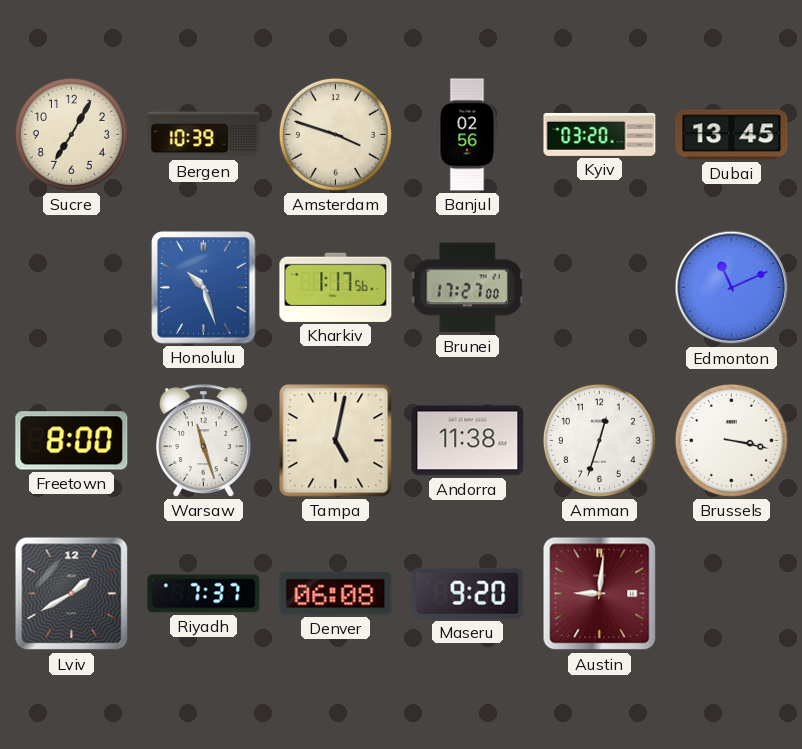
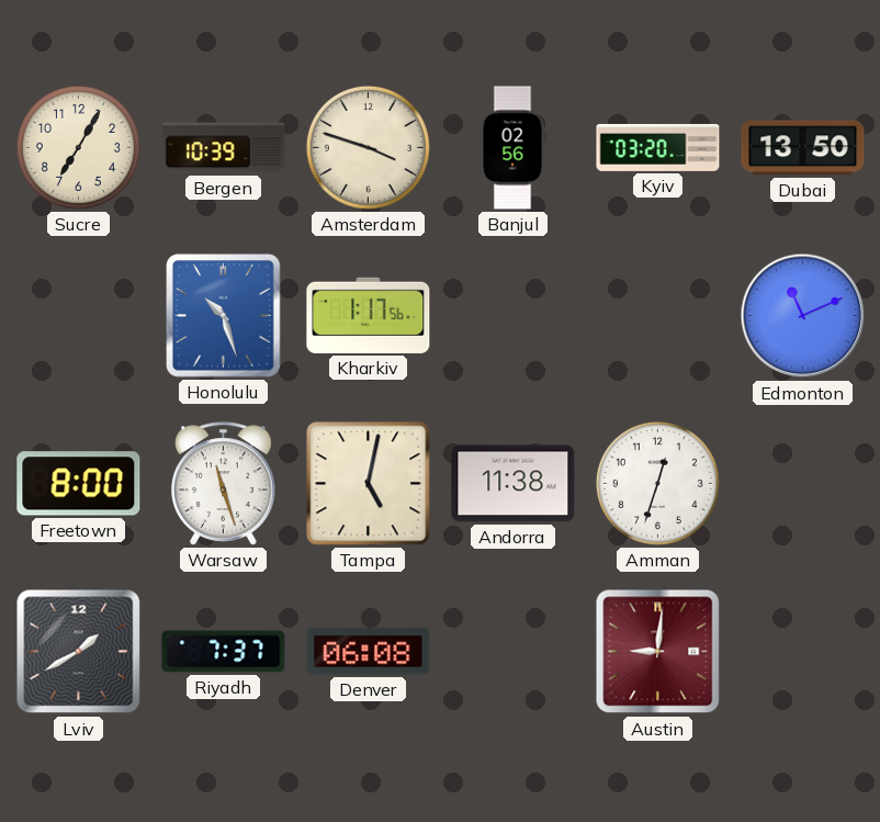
Dubai: 13:45 -> 13:50
Brunei: 17:27 -> none
Brussels: 3:17 -> none
Maseru: 9:20 -> none
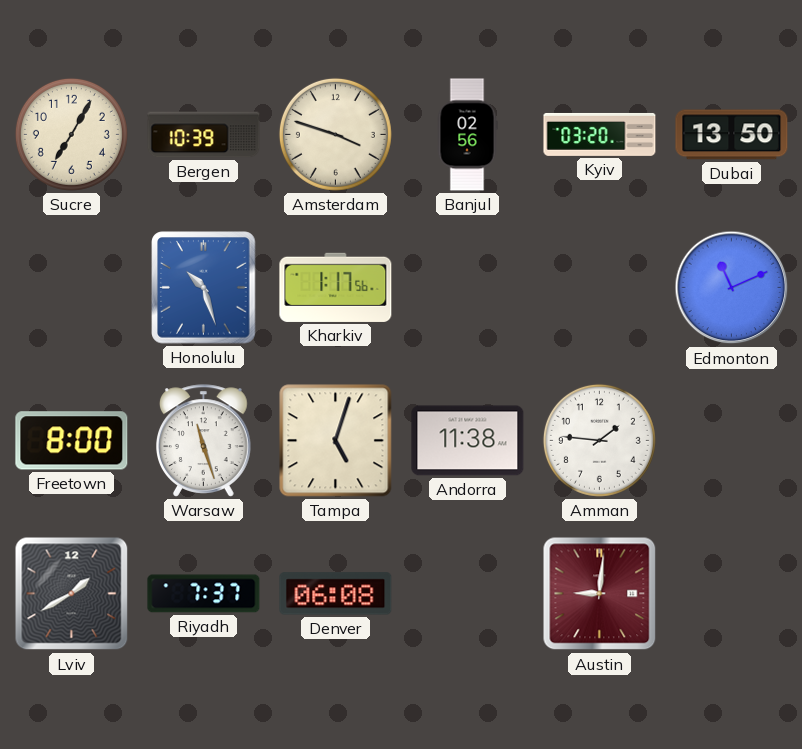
Tampa: 5:02 -> 5:03
Amman: 12:33 -> 1:46
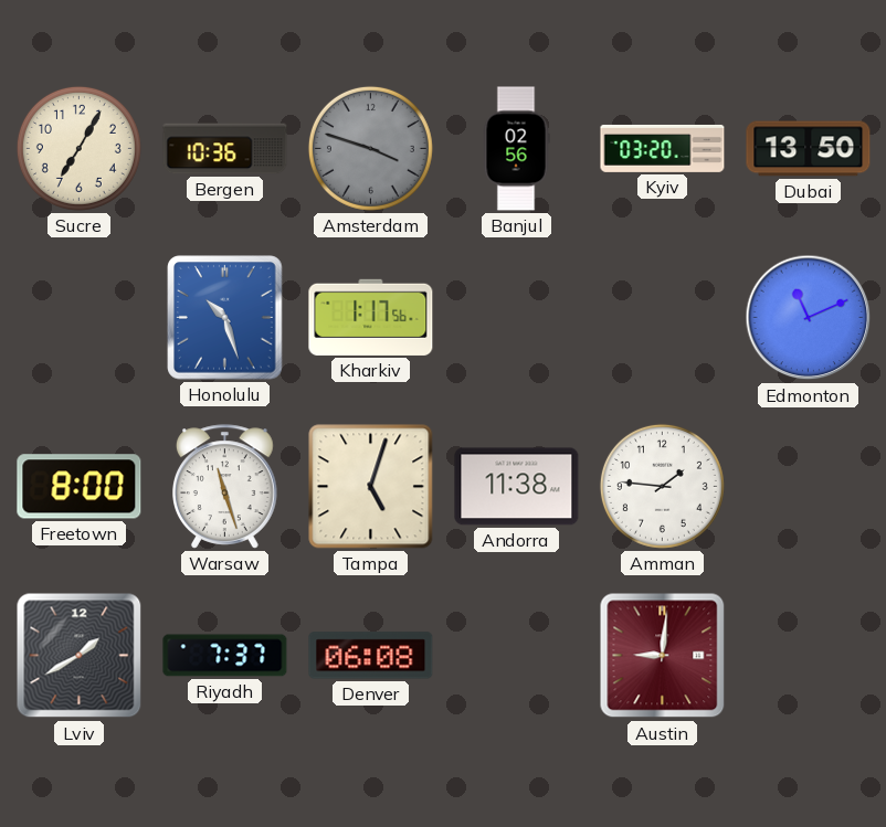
Bergen: 10:39 -> 10:36
Amsterdam dial: cream -> grey
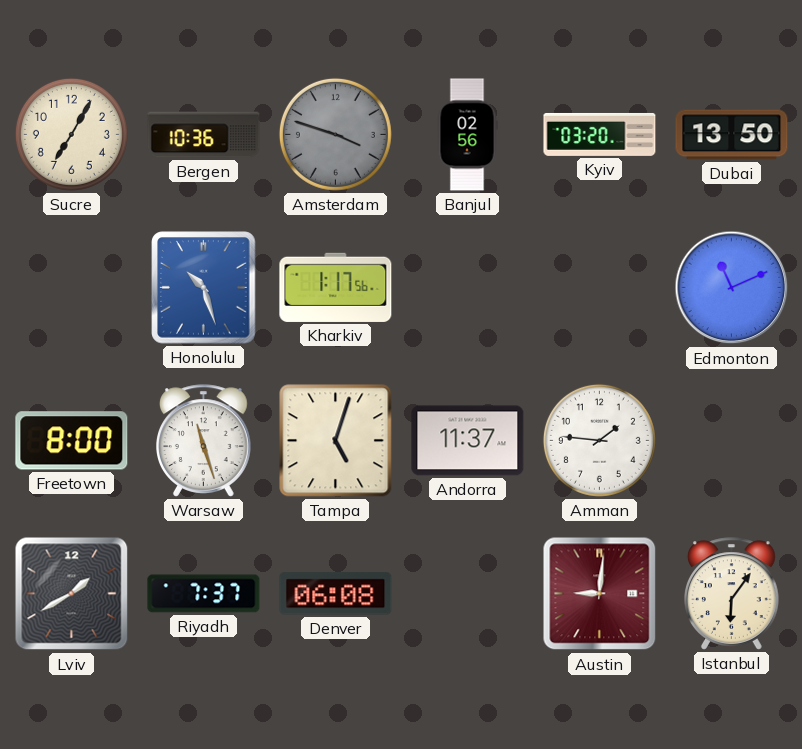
Andorra: 11:38 -> 11:37
Istanbul: none -> 6:06
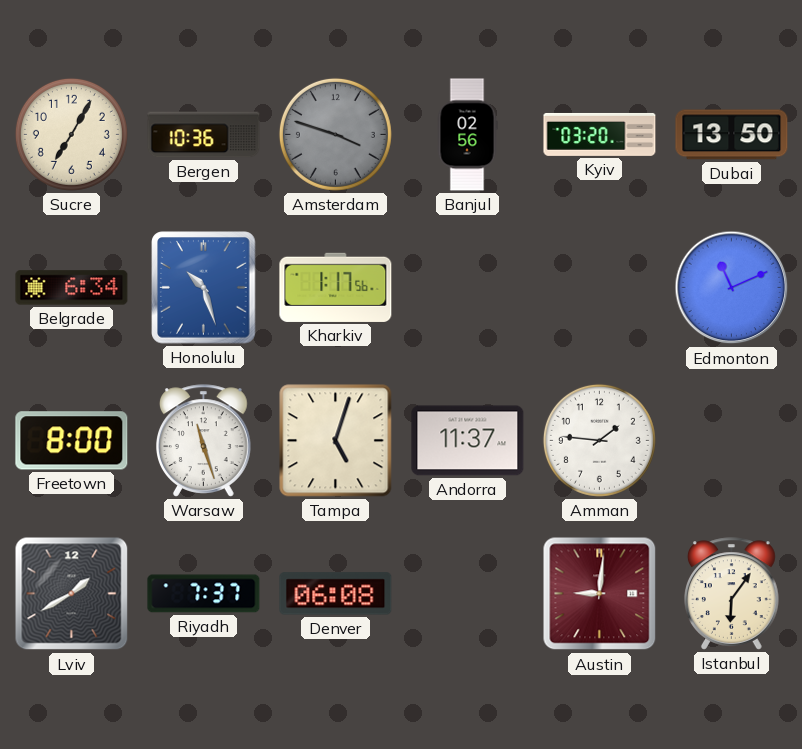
Belgrade: none -> 6:34
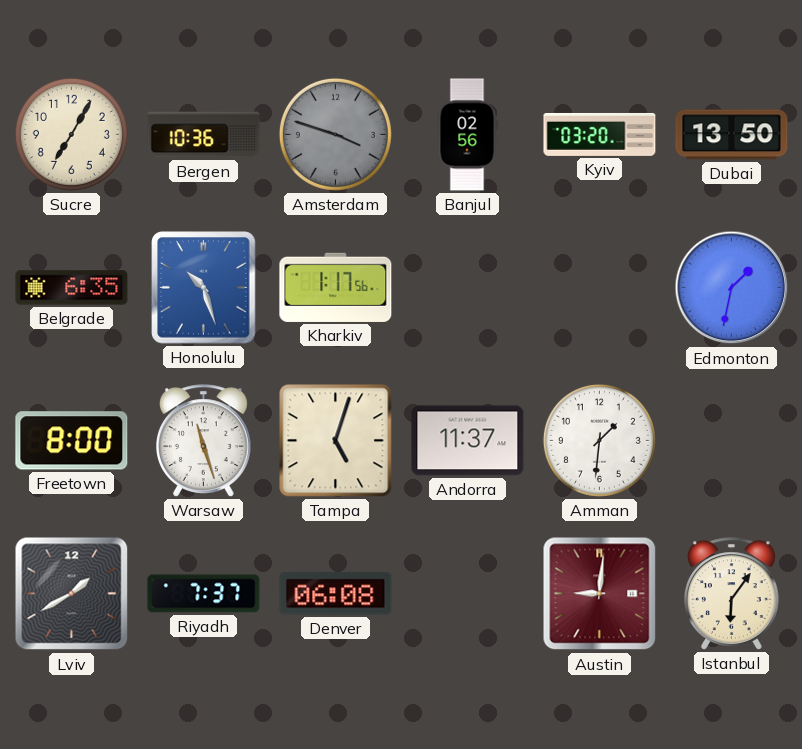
Belgrade: 6:34 -> 6:35
Edmonton: 11:11 -> 1:32
Amman: 1:46 -> 1:31
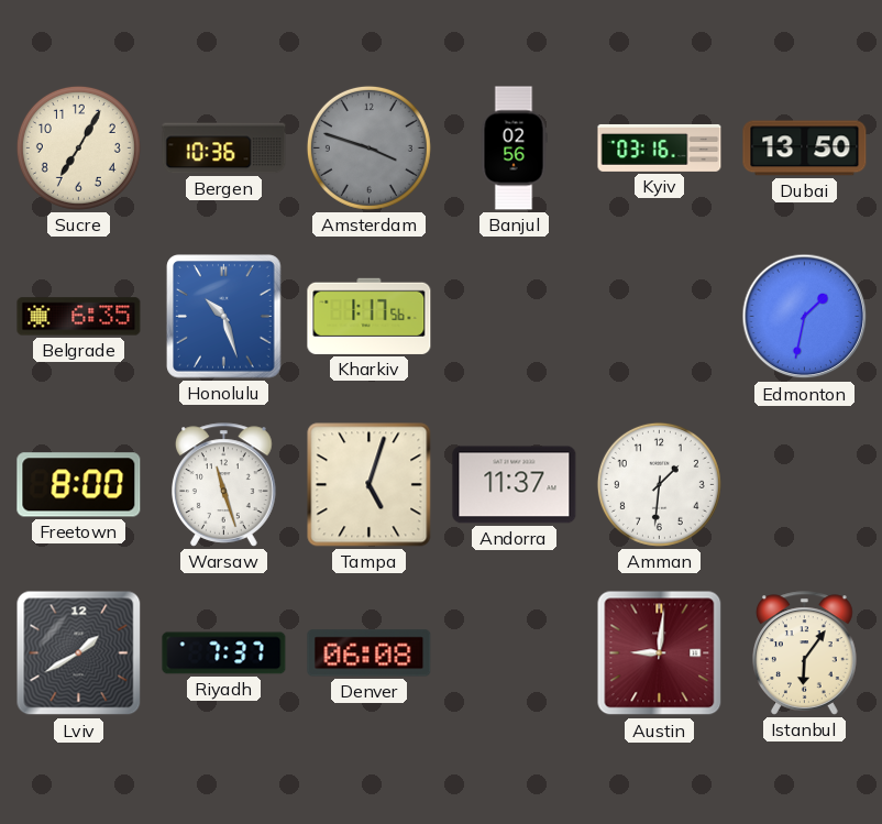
Kyiv: 03:20 -> 03:16
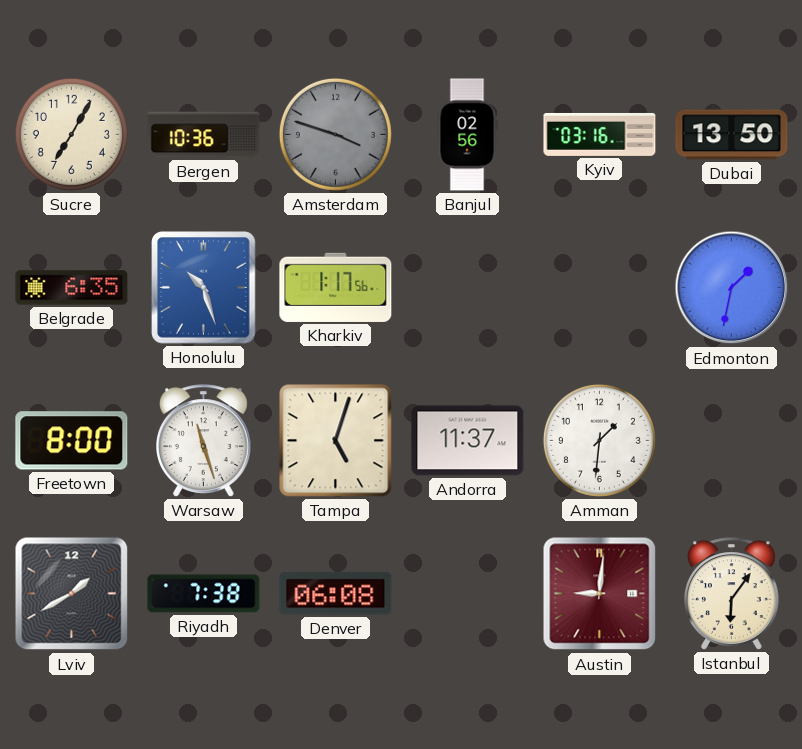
Riyadh: 7:37 -> 7:38
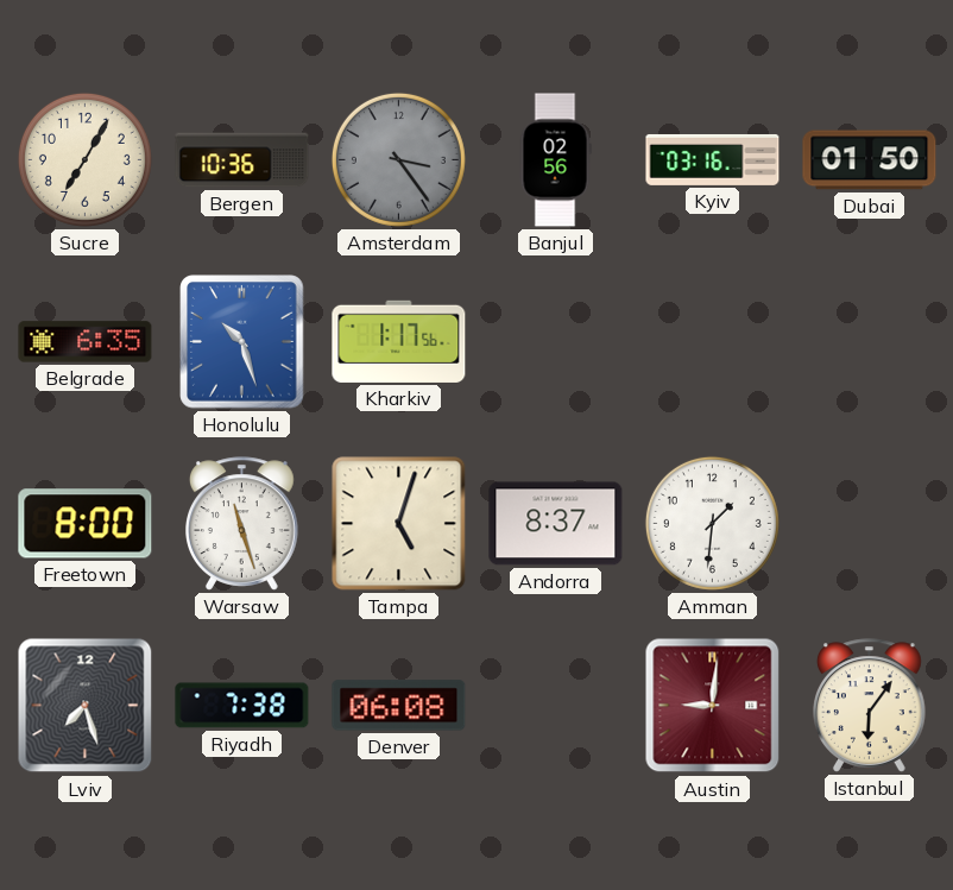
Amsterdam: 3:48 -> 3:24
Dubai: 13:50 -> 01:50
Edmonton: 1:32 -> none
Andorra: 11:37 -> 8:37
Lviv: 1:40 -> 7:27
